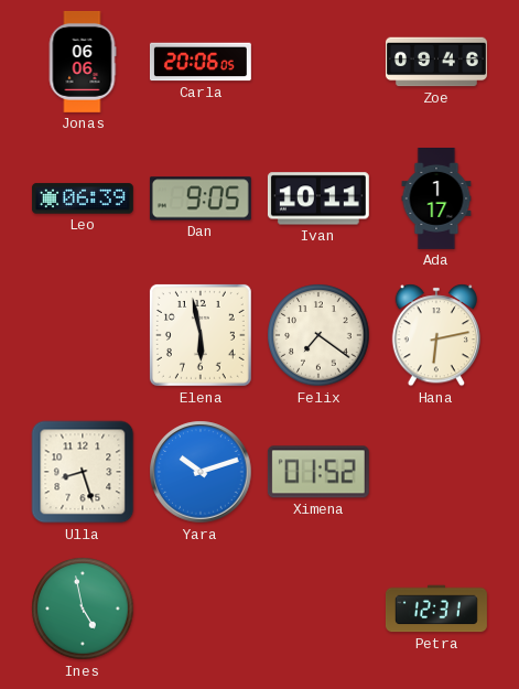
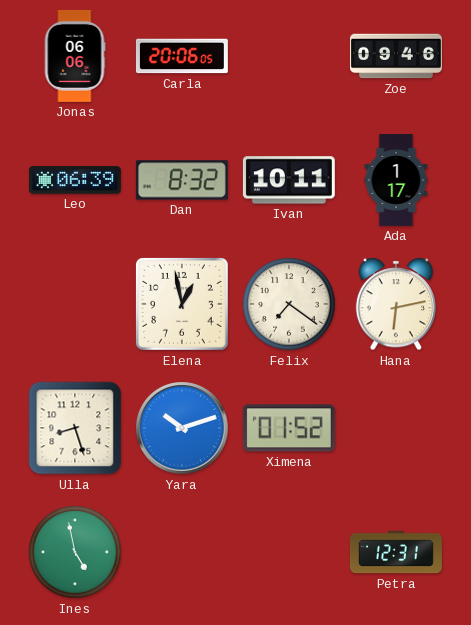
Dan: 9:05 -> 8:32
Elena: 5:58 -> 12:58
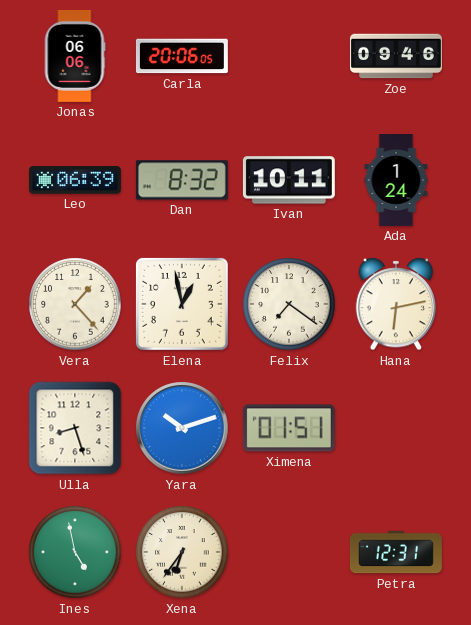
Ada: 1:17 -> 1:24
Vera: none -> 1:23
Ximena: 01:52 -> 01:51
Xena: none -> 6:36
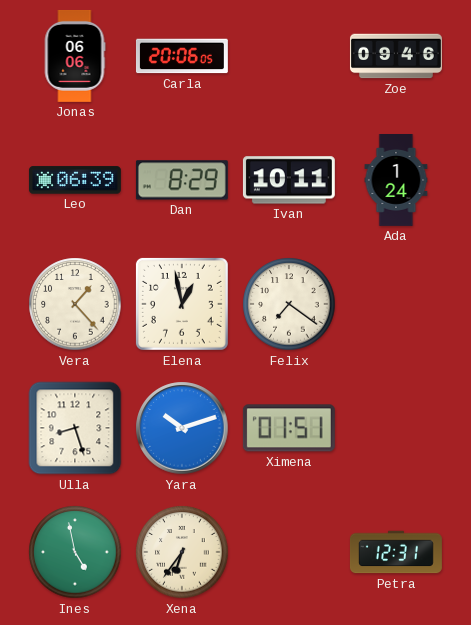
Dan: 8:32 -> 8:29
Hana: 6:13 -> none
